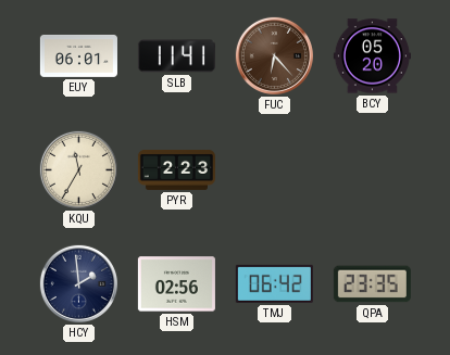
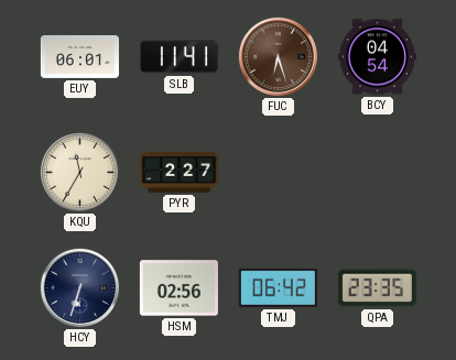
FUC: 6:23 -> 6:27
BCY: 05:20 -> 04:54
PYR: 2:23 -> 2:27
HCY: 1:59 -> 6:33
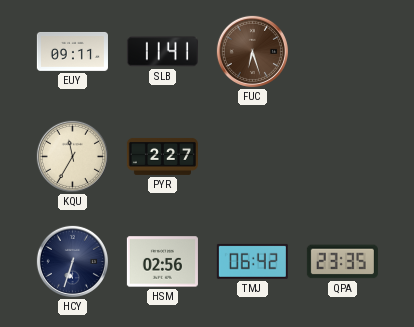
EUY: 06:01 -> 09:11
BCY: 04:54 -> none
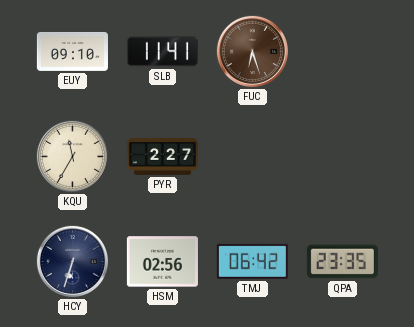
EUY: 09:11 -> 09:10
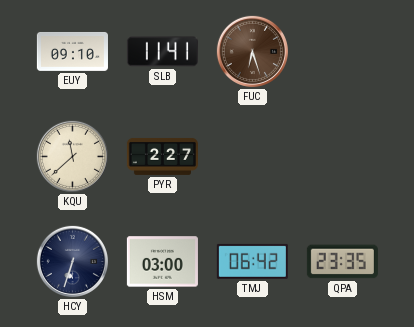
KQU: 11:35 -> 11:38
HSM: 02:56 -> 03:00
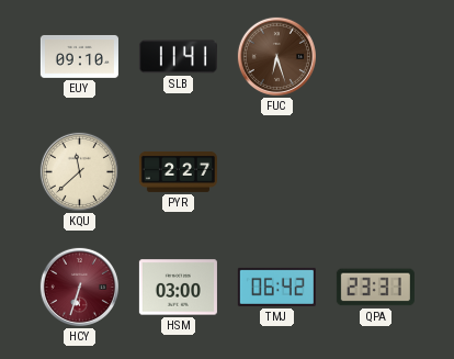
HCY dial: navy -> burgundy
QPA: 23:35 -> 23:31
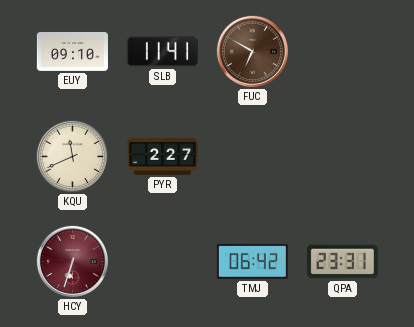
FUC: 6:27 -> 6:50
KQU: 11:38 -> 11:41
HSM: 03:00 -> none
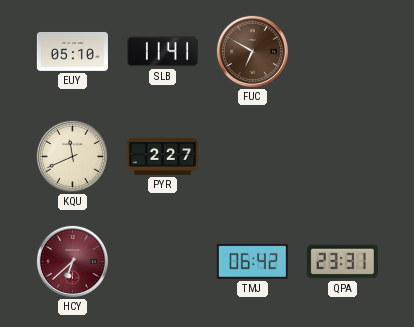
EUY: 09:10 -> 05:10
HCY: 6:33 -> 6:38
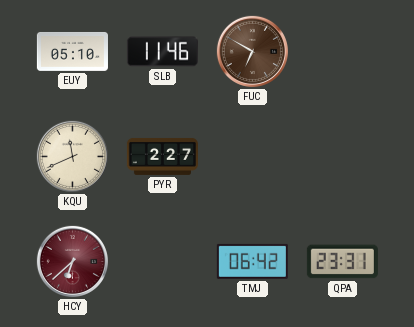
SLB: 11:41 -> 11:46
